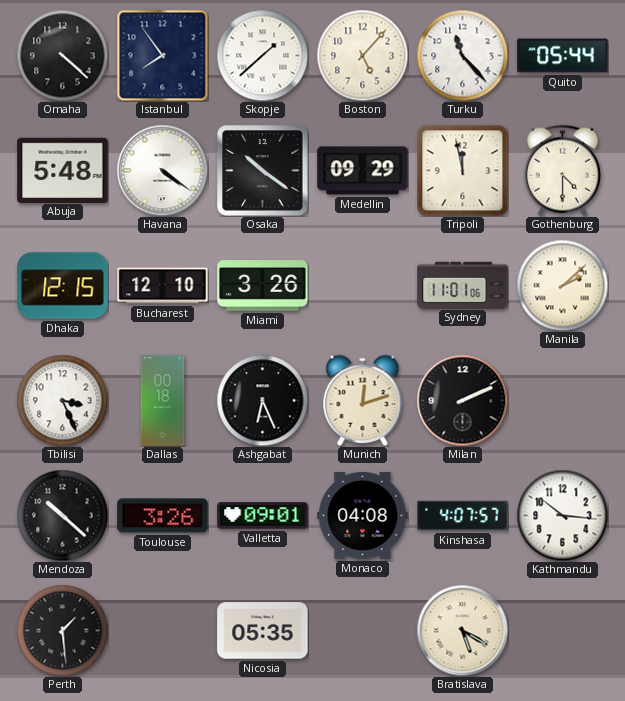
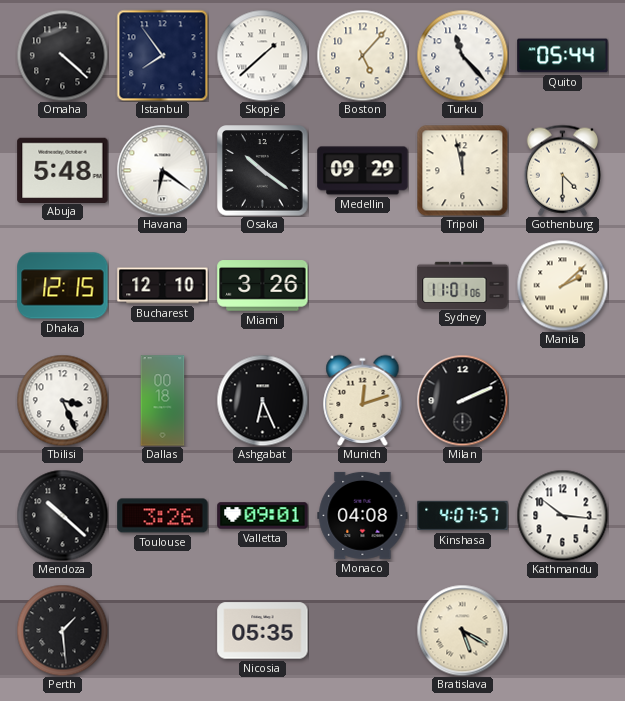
Havana: 4:21 -> 6:21
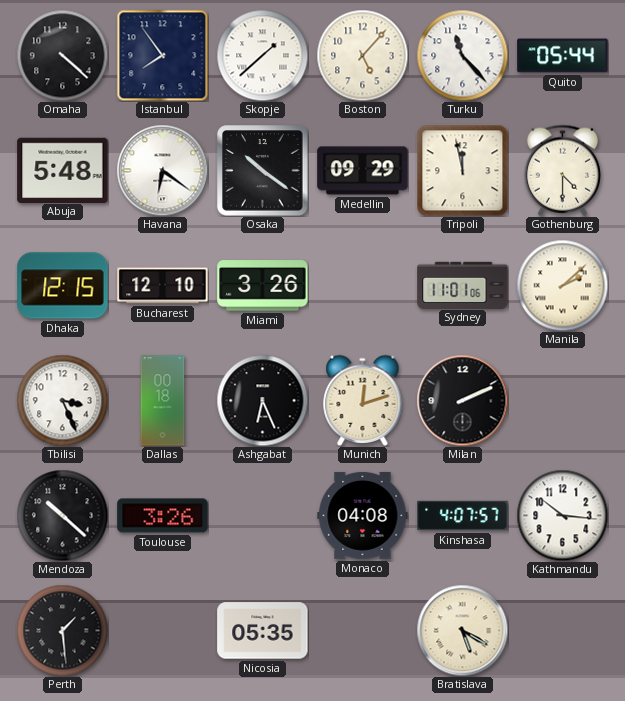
Valletta: 09:01 -> none
